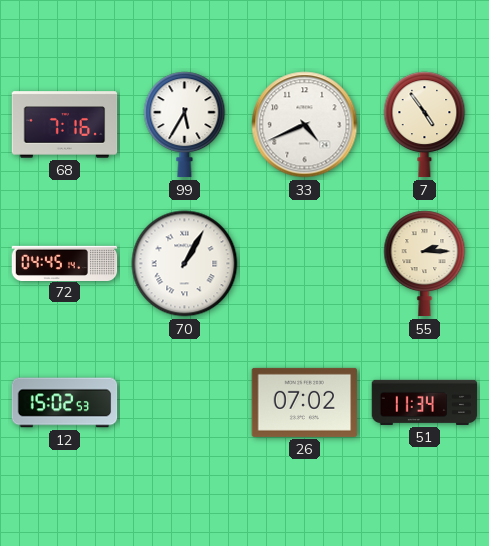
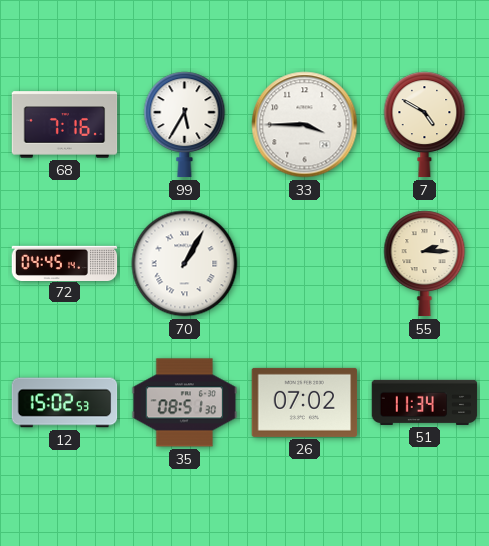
33: 4:41 -> 3:45
7: 4:54 -> 4:50
35: none -> 08:51
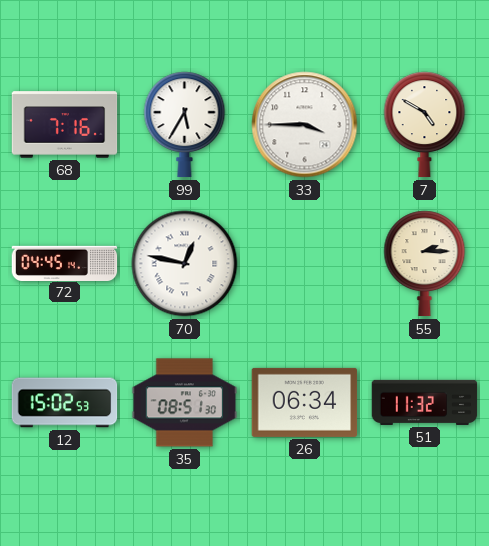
70: 1:05 -> 12:47
26: 07:02 -> 06:34
51: 11:34 -> 11:32
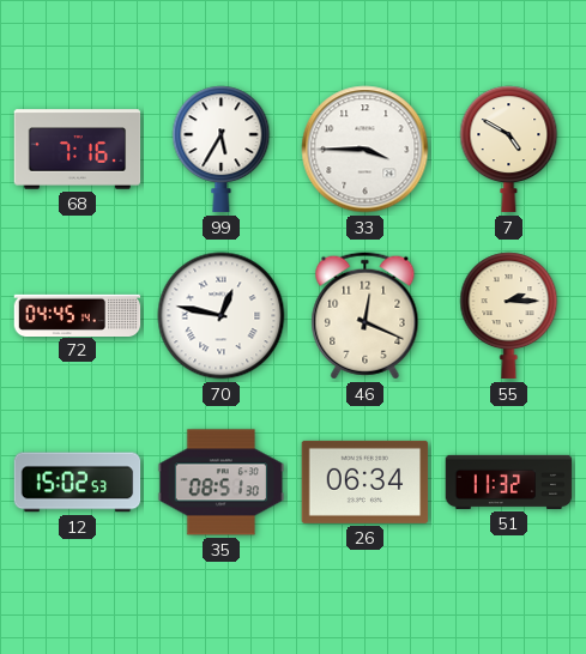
46: none -> 12:19
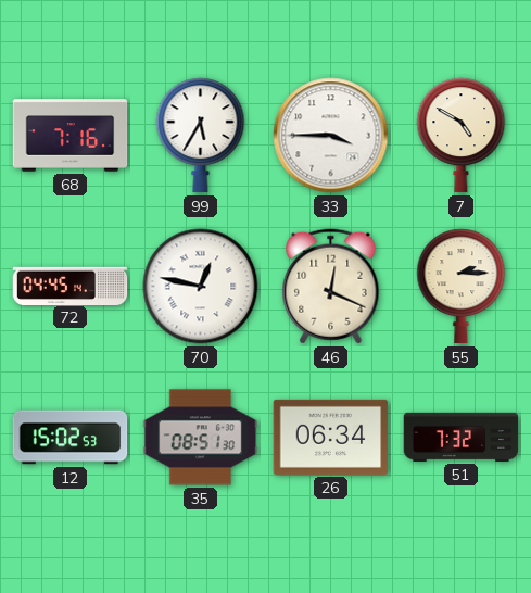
51: 11:32 -> 7:32
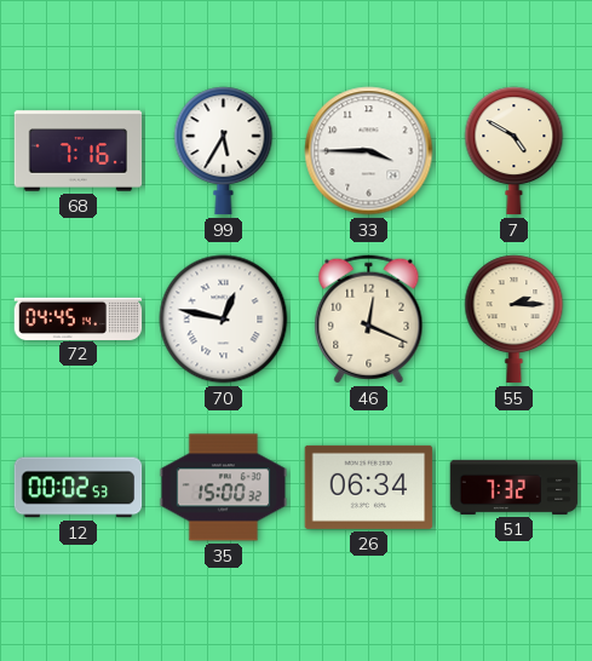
12: 15:02 -> 00:02
35: 08:51 -> 15:00
